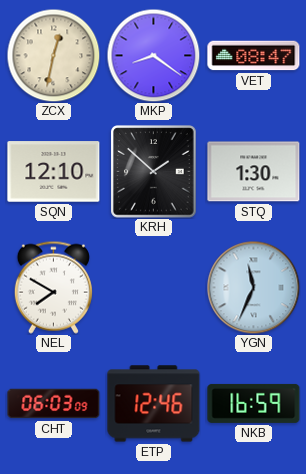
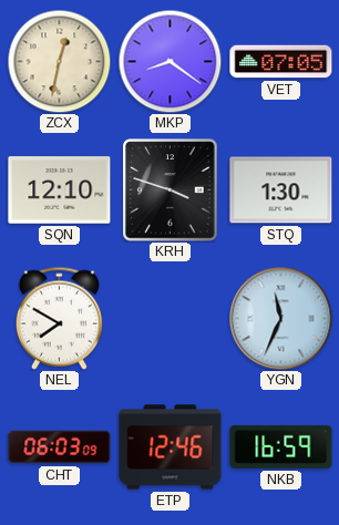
VET: 08:47 -> 07:05
KRH: 1:52 -> 3:48
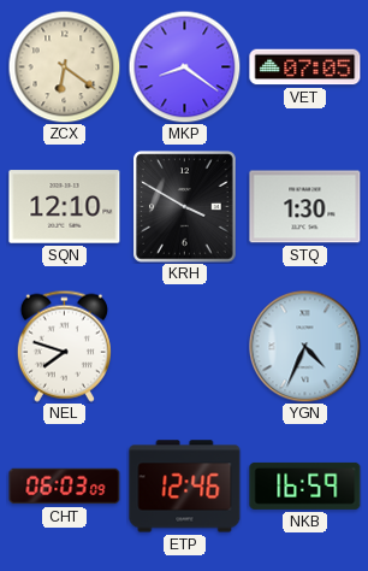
ZCX: 12:32 -> 6:21
KRH: 3:48 -> 3:50
NEL: 7:50 -> 7:48
YGN: 11:34 -> 4:34
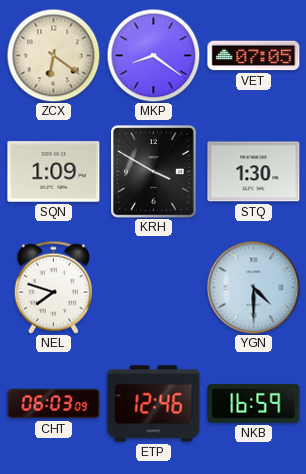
SQN: 12:10 -> 1:09
YGN: 4:34 -> 4:30
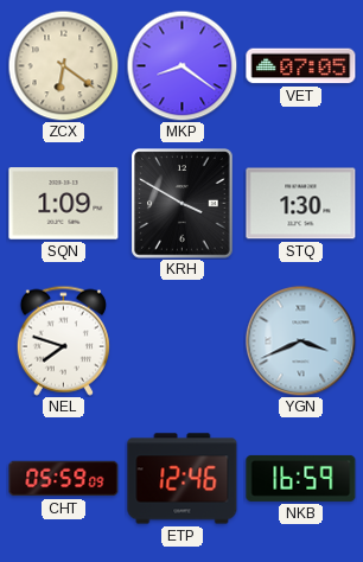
YGN: 4:30 -> 3:41
CHT: 06:03 -> 05:59
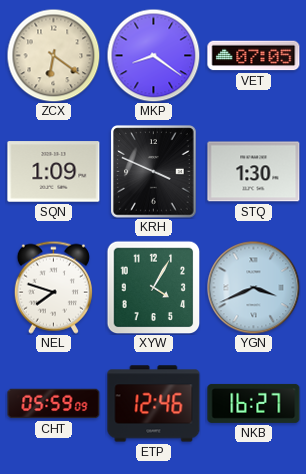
KRH: 3:50 -> 3:49
XYW: none -> 4:05
NKB: 16:59 -> 16:27
